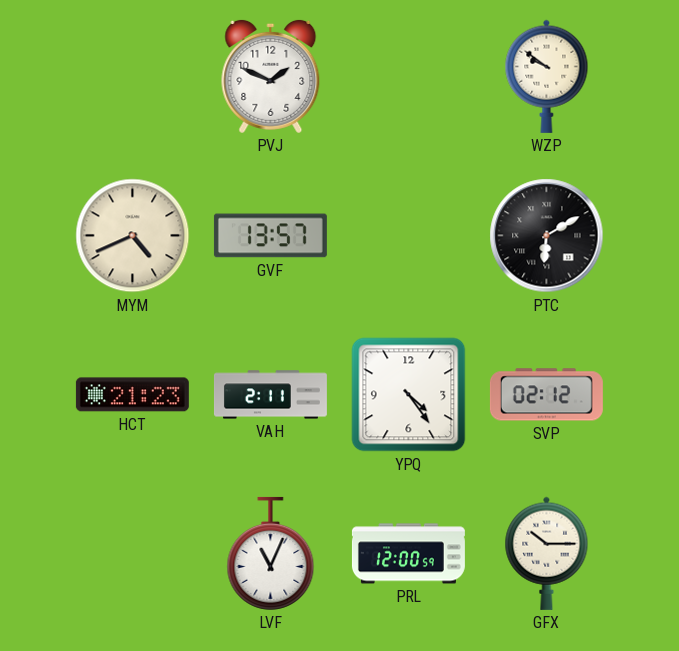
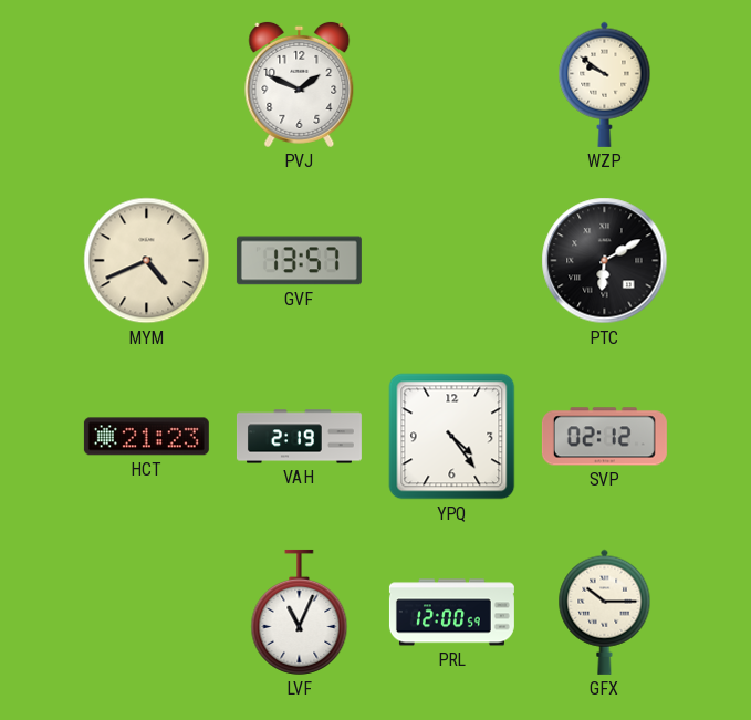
VAH: 2:11 -> 2:19
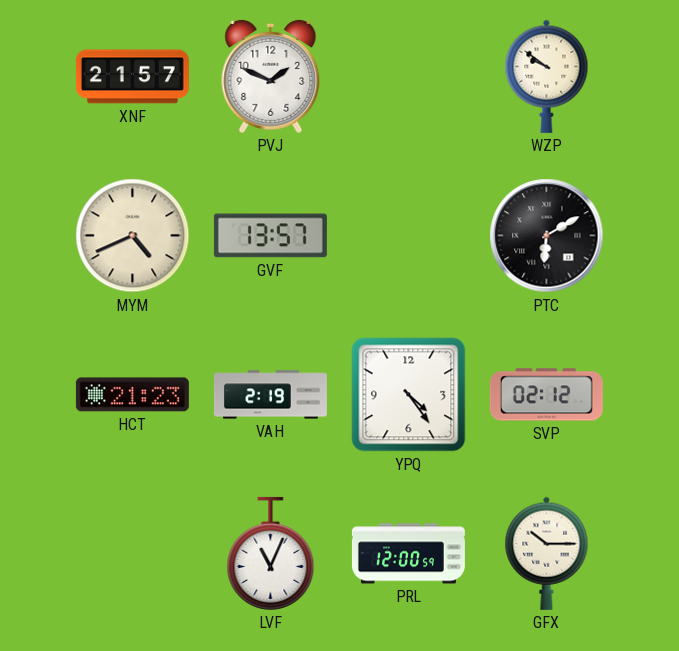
XNF: none -> 21:57
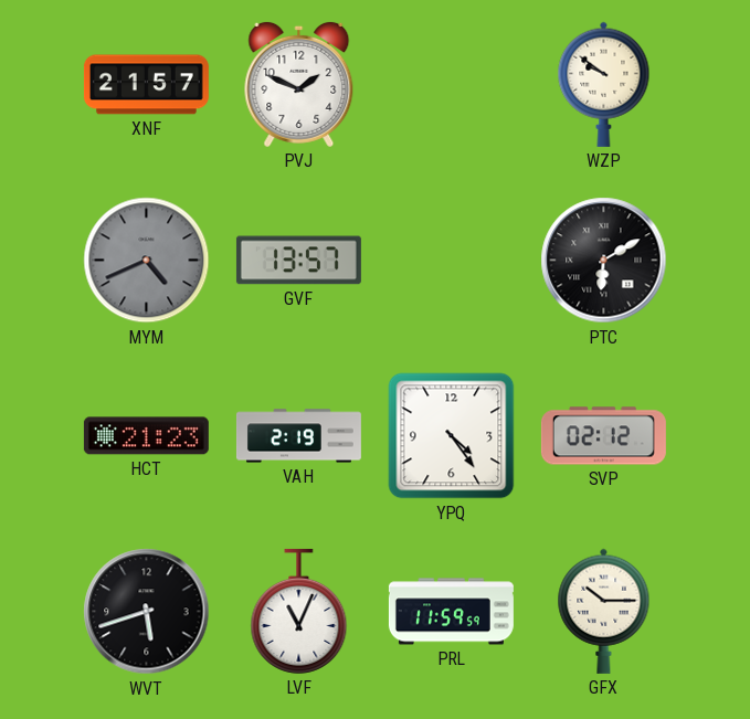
MYM dial: cream -> grey
WVT: none -> 5:42
PRL: 12:00 -> 11:59
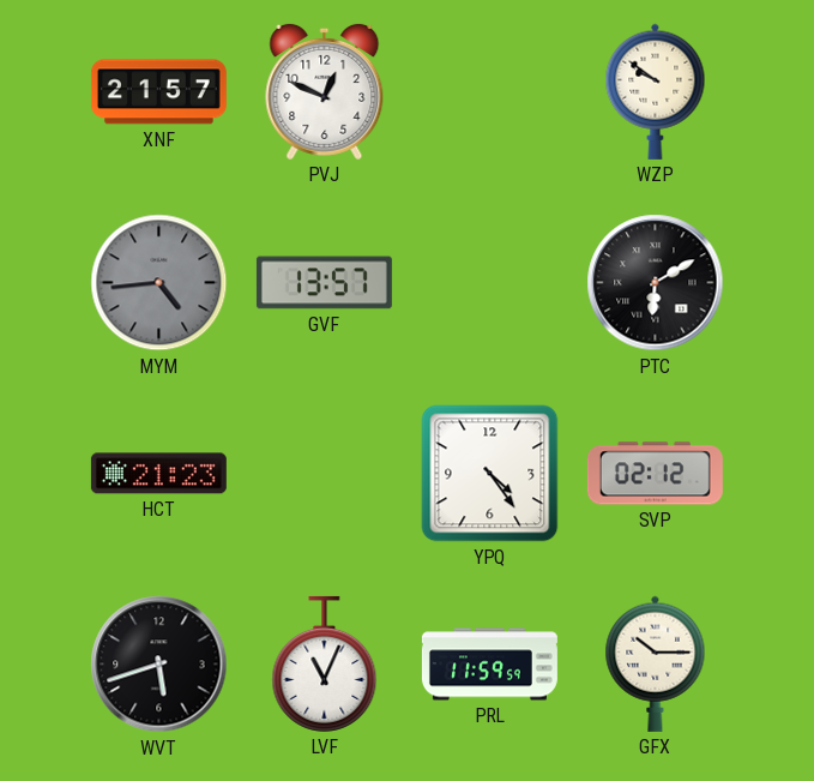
PVJ: 1:49 -> 12:49
MYM: 4:41 -> 4:44
VAH: 2:19 -> none
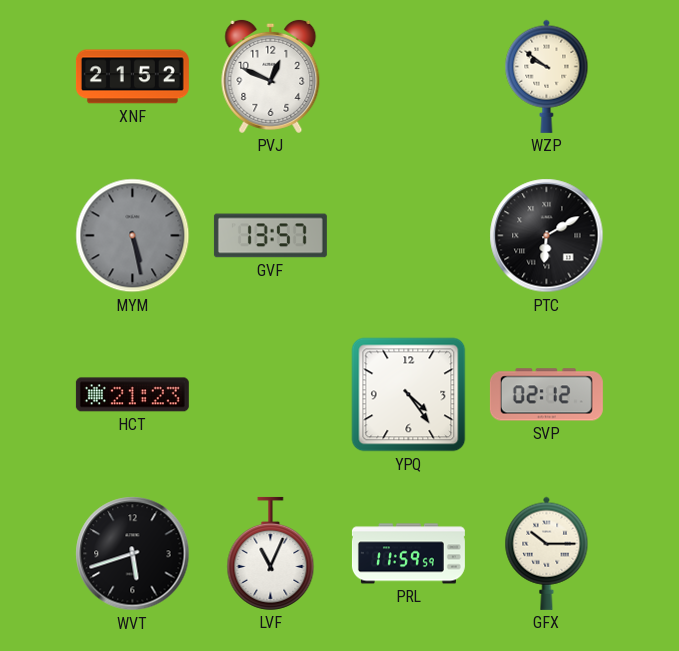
XNF: 21:57 -> 21:52
MYM: 4:44 -> 5:28
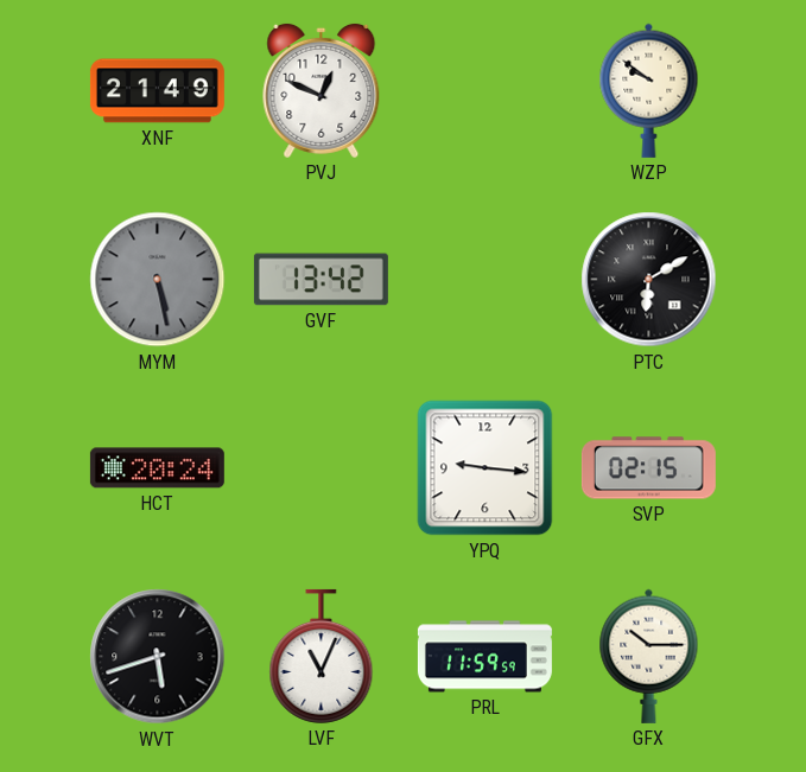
XNF: 21:52 -> 21:49
GVF: 13:57 -> 13:42
HCT: 21:23 -> 20:24
YPQ: 4:24 -> 9:16
SVP: 02:12 -> 02:15
